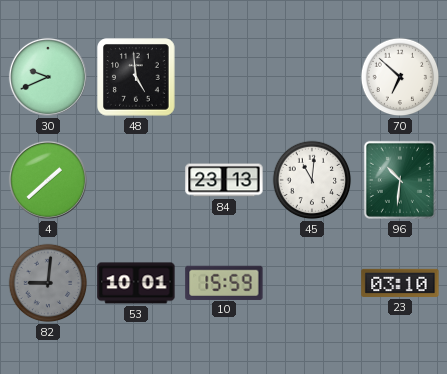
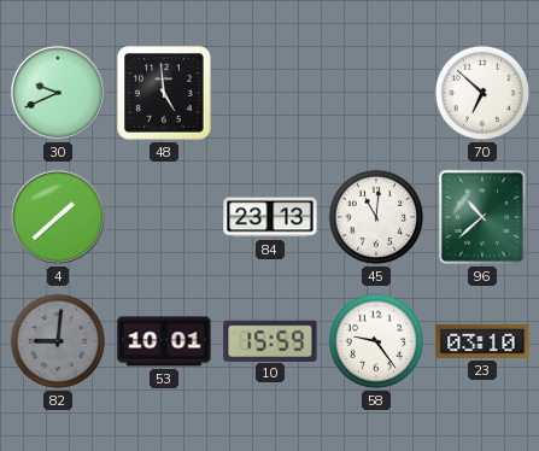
96: 10:31 -> 10:38
58: none -> 9:24
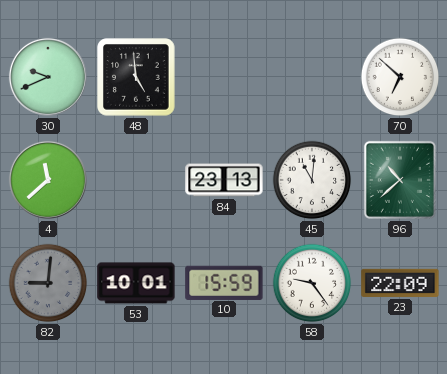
4: 1:38 -> 11:38
23: 03:10 -> 22:09
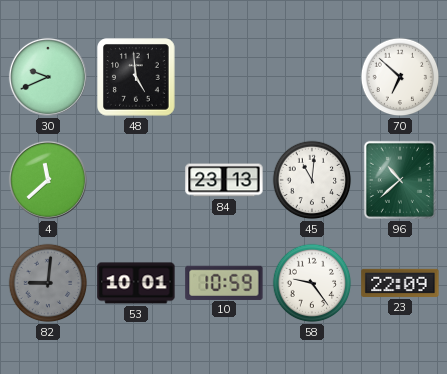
10: 15:59 -> 10:59
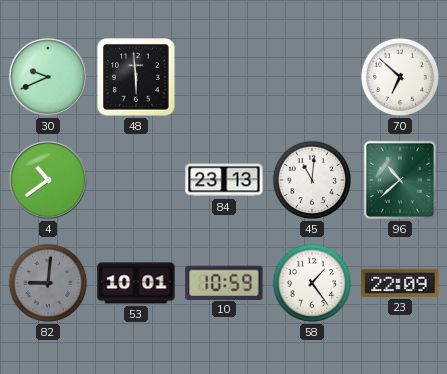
48: 4:59 -> 5:59
4: 11:38 -> 10:39
58: 9:24 -> 1:24
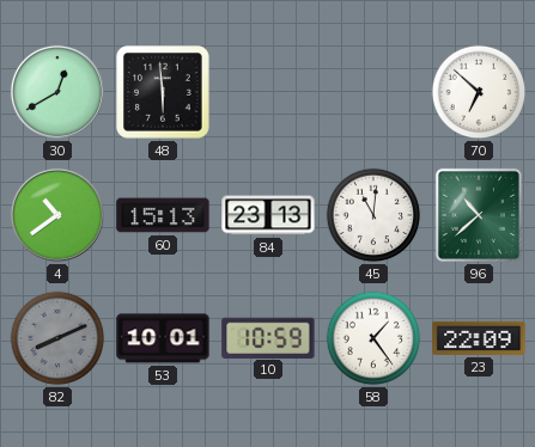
30: 9:41 -> 12:40
60: none -> 15:13
82: 9:01 -> 8:11
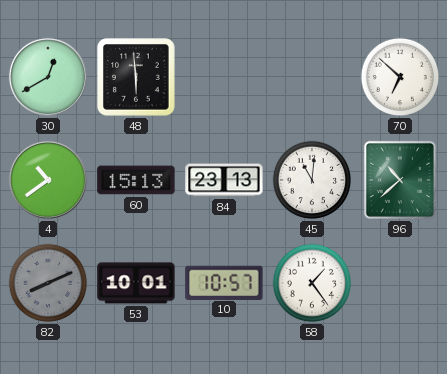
10: 10:59 -> 10:57
23: 22:09 -> none
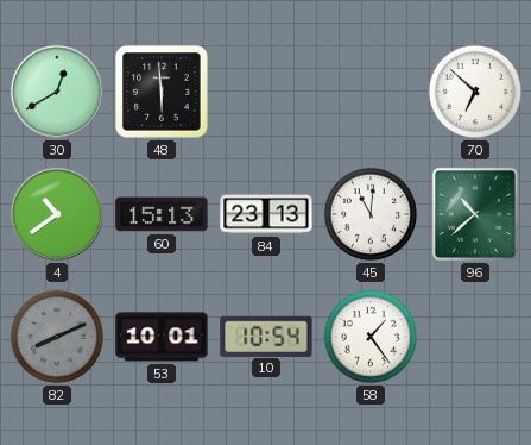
10: 10:57 -> 10:54
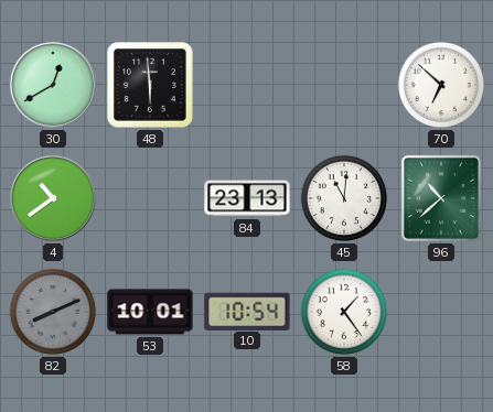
60: 15:13 -> none
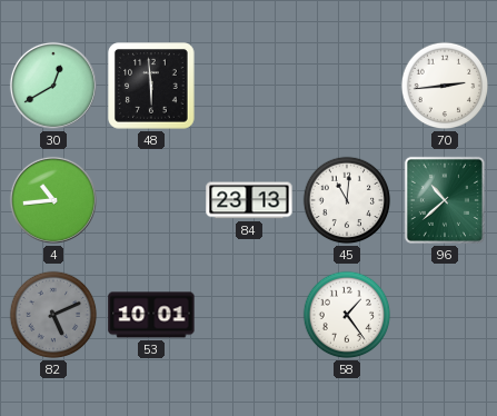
70: 6:52 -> 2:44
4: 10:39 -> 10:44
82: 8:11 -> 5:11
10: 10:54 -> none
